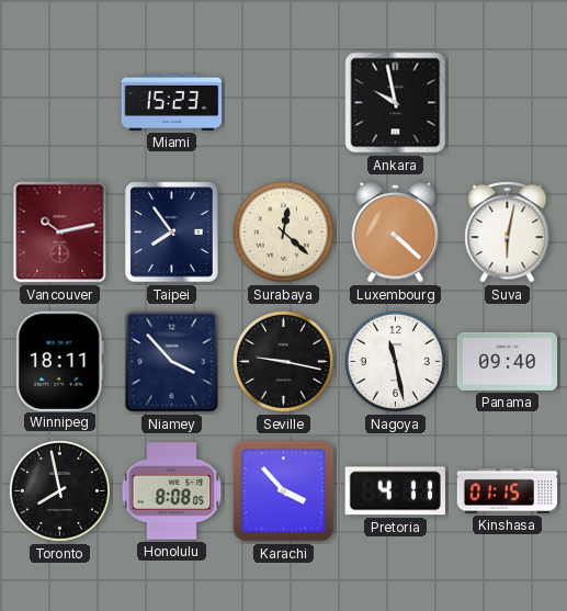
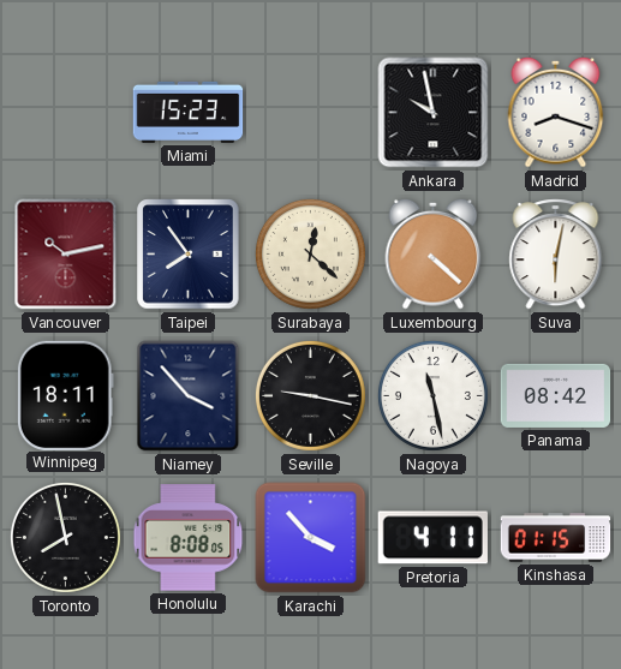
Madrid: none -> 8:18
Panama: 09:40 -> 08:42
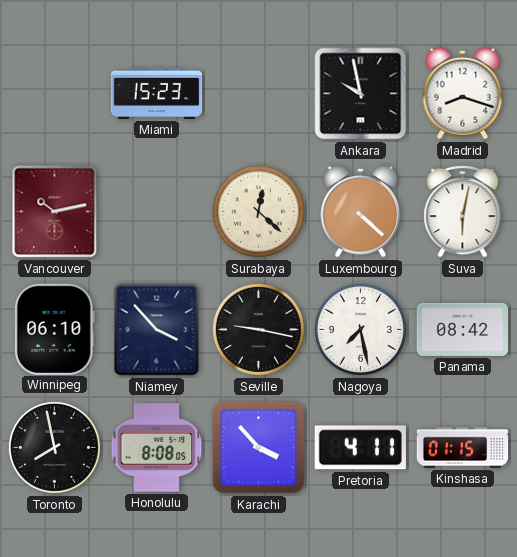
Taipei: 7:54 -> none
Winnipeg: 18:11 -> 06:10
Nagoya: 11:28 -> 7:28
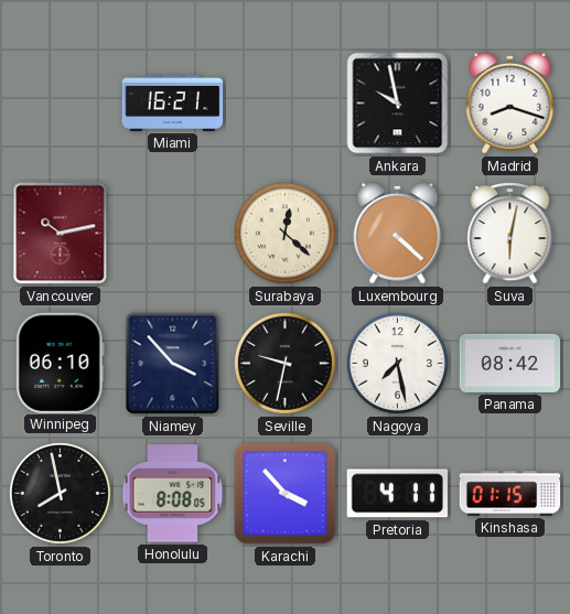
Miami: 15:23 -> 16:21
Seville: 9:17 -> 9:32
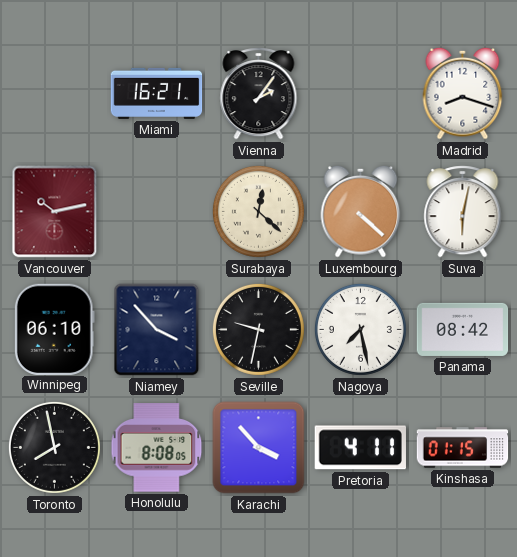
Vienna: none -> 2:06
Ankara: 9:58 -> none
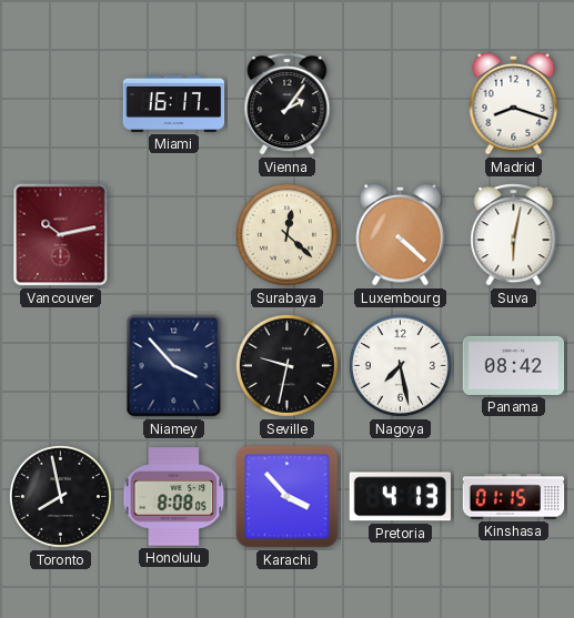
Miami: 16:21 -> 16:17
Winnipeg: 06:10 -> none
Pretoria: 4:11 -> 4:13
